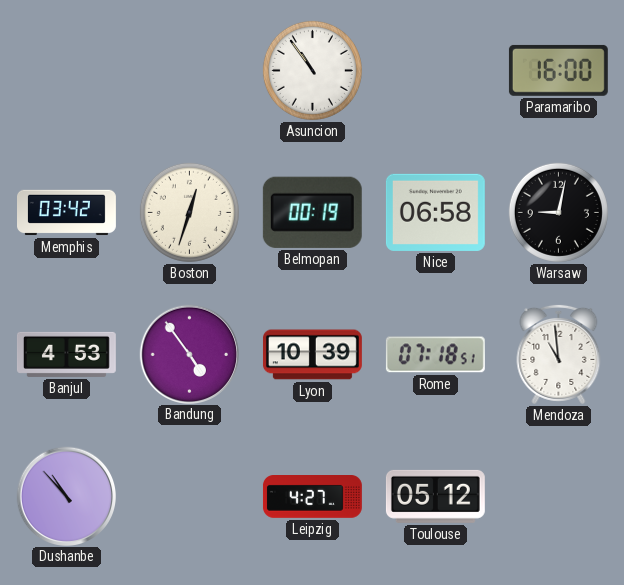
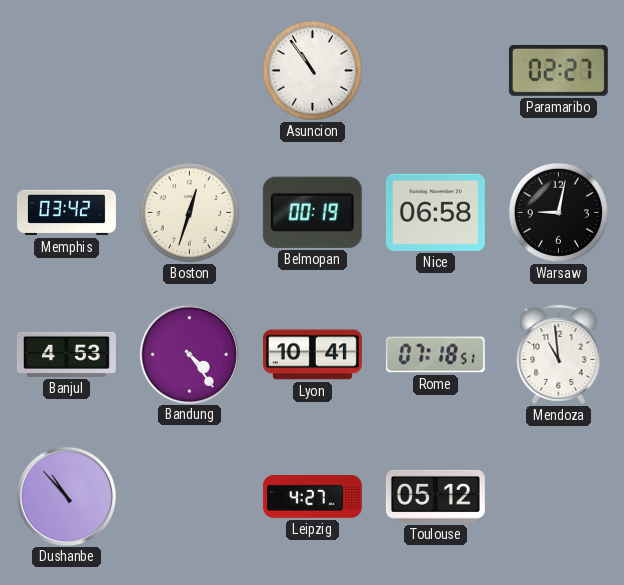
Paramaribo: 16:00 -> 02:27
Bandung: 4:54 -> 4:24
Lyon: 10:39 -> 10:41
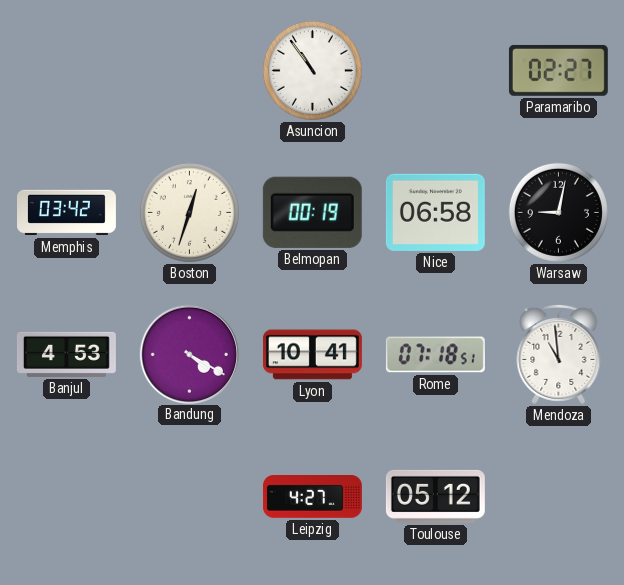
Bandung: 4:24 -> 4:20
Dushanbe: 10:53 -> none
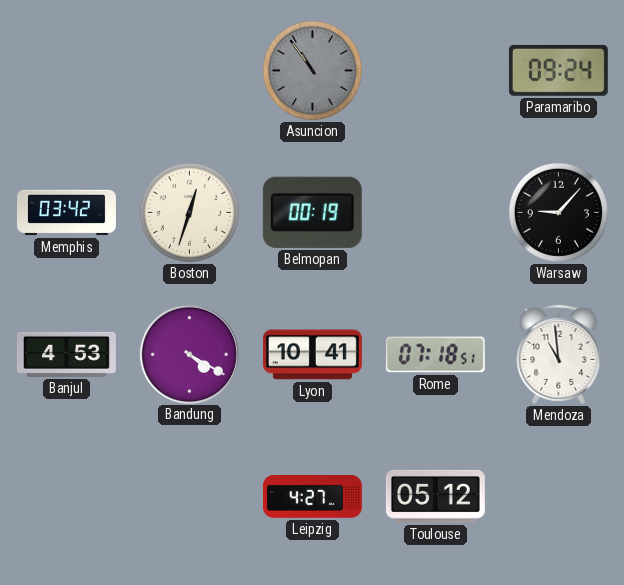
Asuncion dial: white -> grey
Paramaribo: 02:27 -> 09:24
Nice: 06:58 -> none
Warsaw: 9:02 -> 9:07
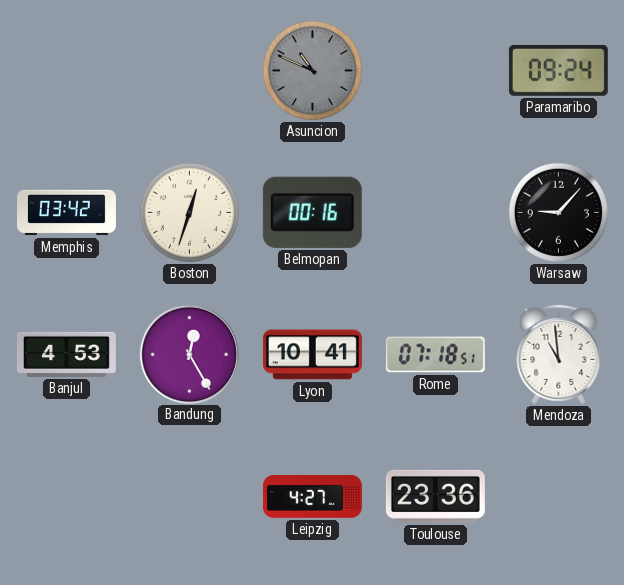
Asuncion: 10:54 -> 10:49
Belmopan: 00:19 -> 00:16
Bandung: 4:20 -> 12:25
Toulouse: 05:12 -> 23:36
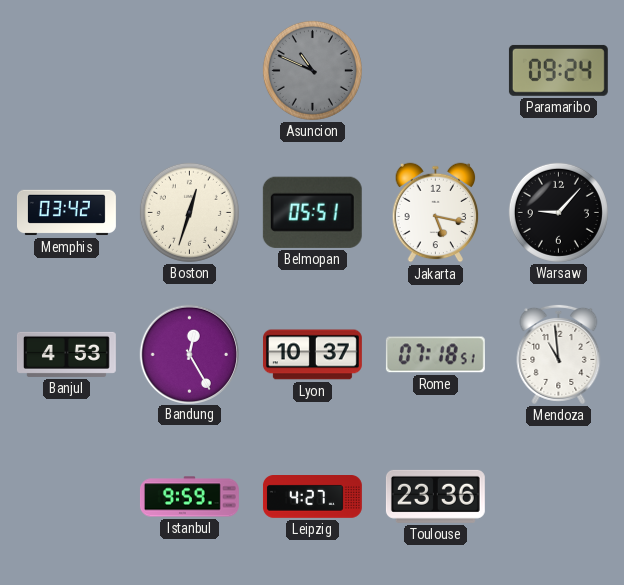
Belmopan: 00:16 -> 05:51
Jakarta: none -> 5:17
Lyon: 10:41 -> 10:37
Istanbul: none -> 9:59
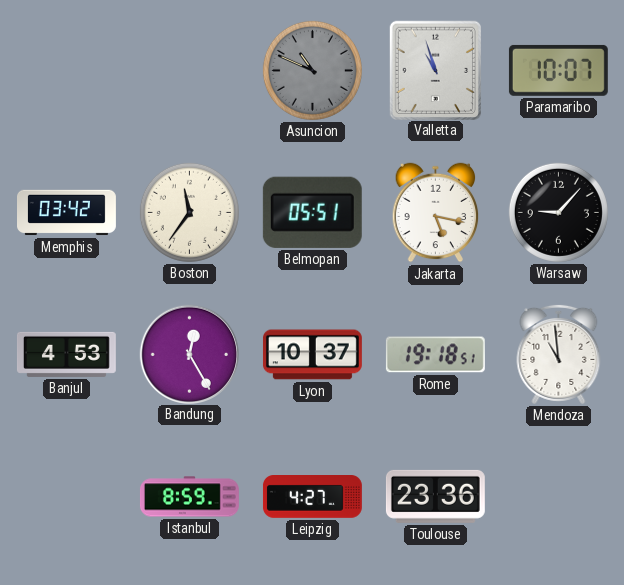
Valletta: none -> 10:57
Paramaribo: 09:24 -> 10:07
Boston: 12:33 -> 11:36
Rome: 07:18 -> 19:18
Istanbul: 9:59 -> 8:59
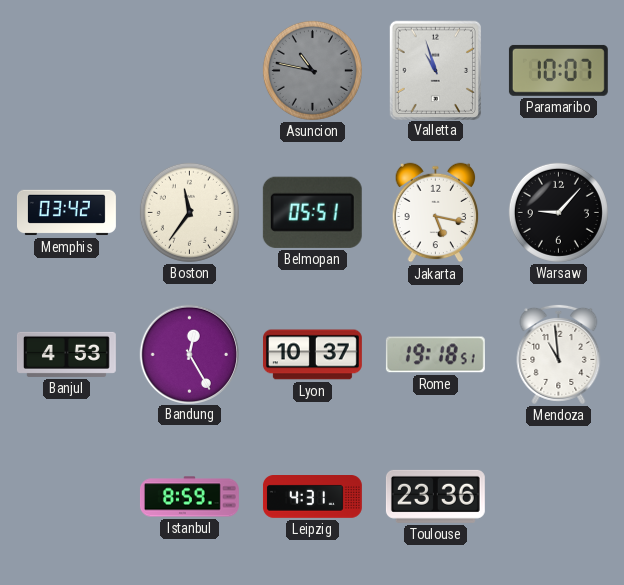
Asuncion: 10:49 -> 10:47
Leipzig: 4:27 -> 4:31
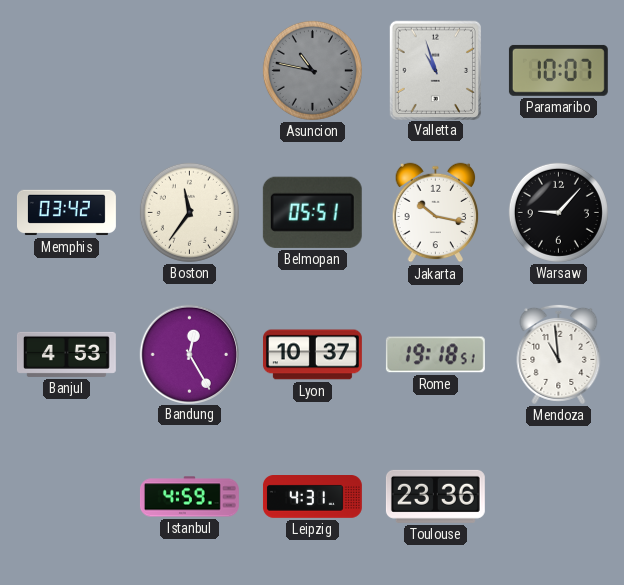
Jakarta: 5:17 -> 10:17
Istanbul: 8:59 -> 4:59
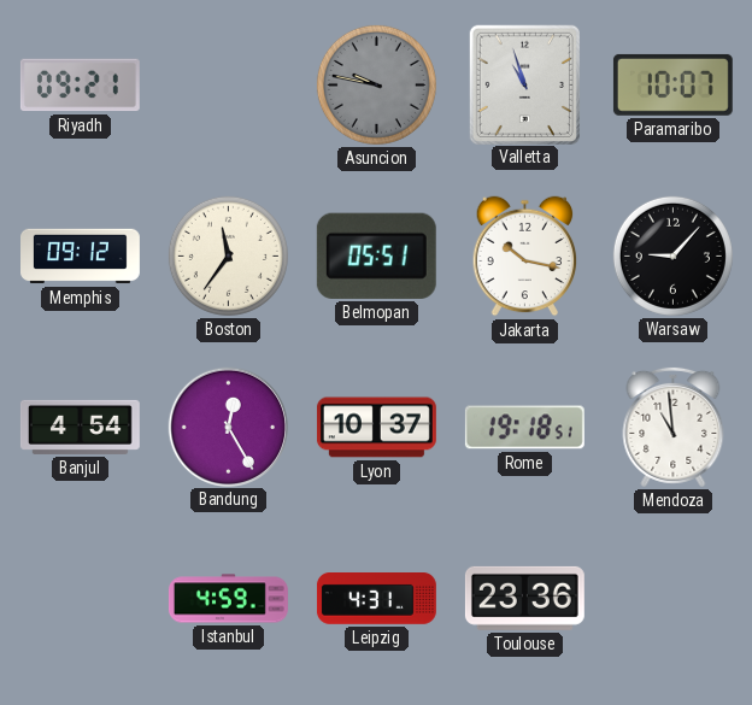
Riyadh: none -> 09:21
Asuncion: 10:47 -> 9:47
Memphis: 03:42 -> 09:12
Banjul: 4:53 -> 4:54
